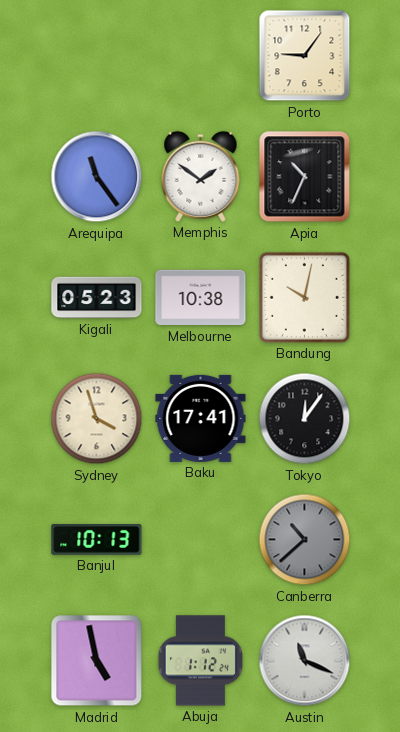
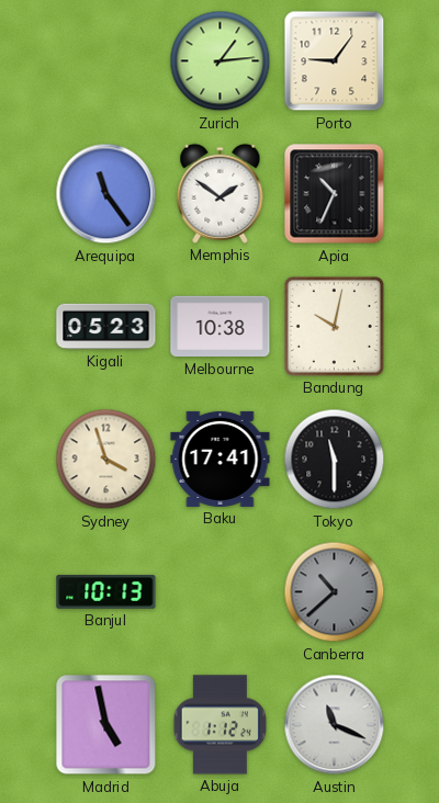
Zurich: none -> 1:14
Tokyo: 12:06 -> 11:30
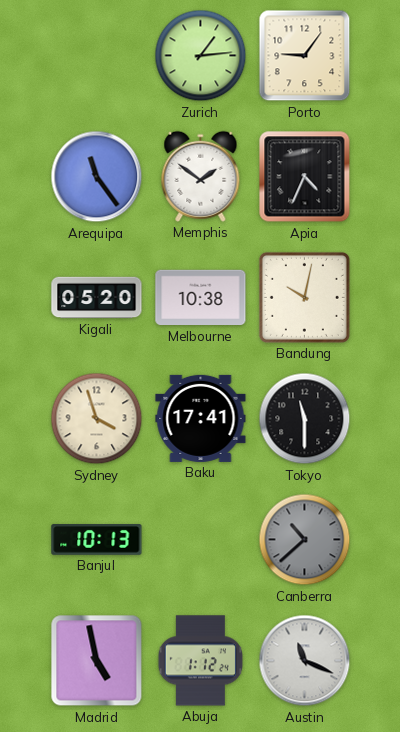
Apia: 10:34 -> 4:34
Kigali: 05:23 -> 05:20
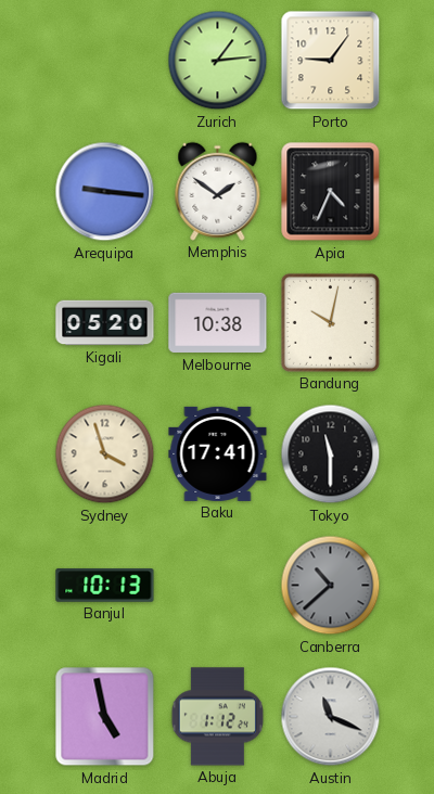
Arequipa: 11:24 -> 9:16
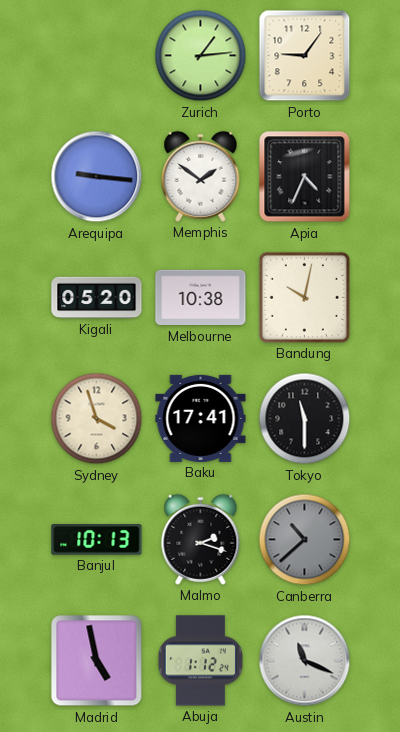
Malmo: none -> 2:18
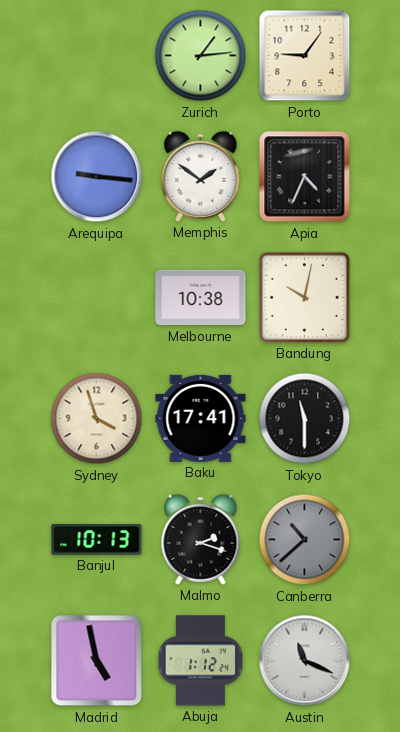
Kigali: 05:20 -> none
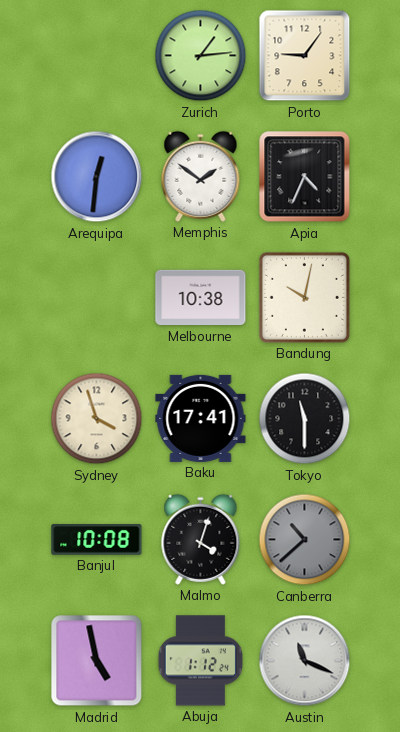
Arequipa: 9:16 -> 12:31
Banjul: 10:13 -> 10:08
Malmo: 2:18 -> 4:03
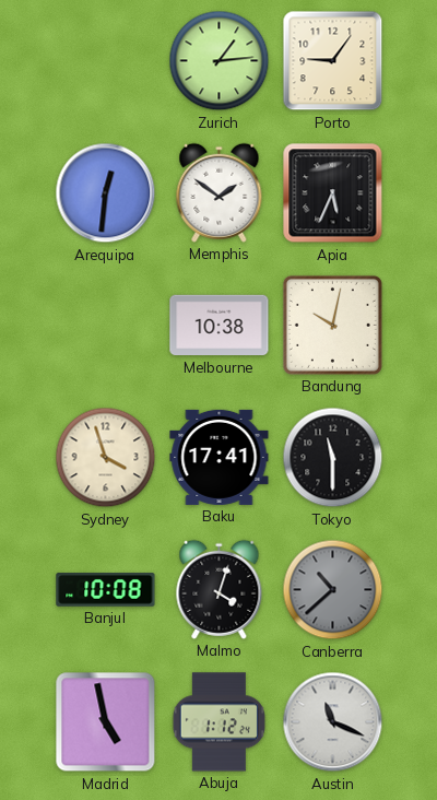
Apia: 4:34 -> 5:34
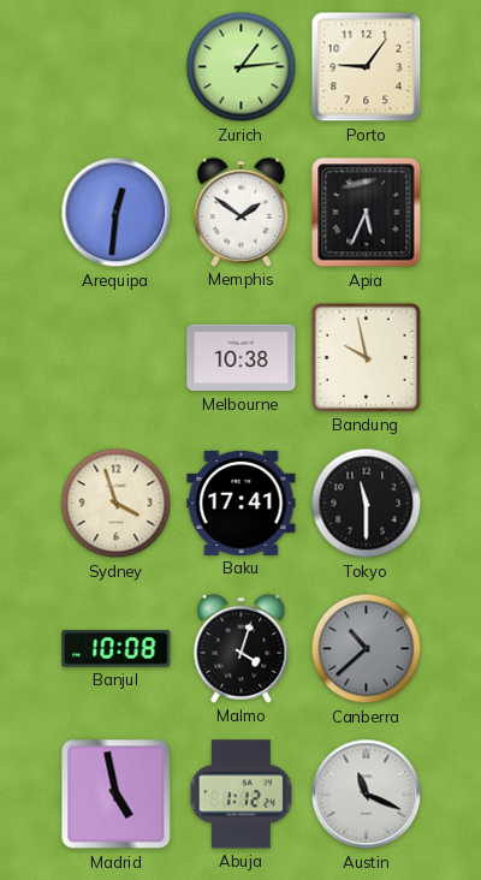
Bandung: 10:02 -> 9:58
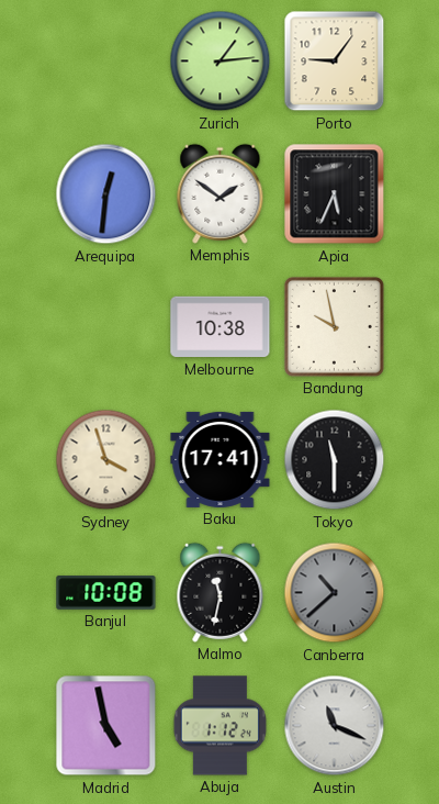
Malmo: 4:03 -> 11:32
